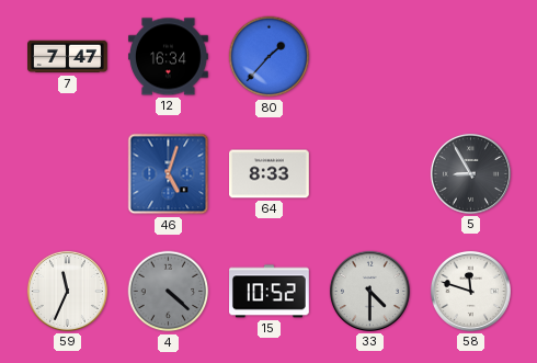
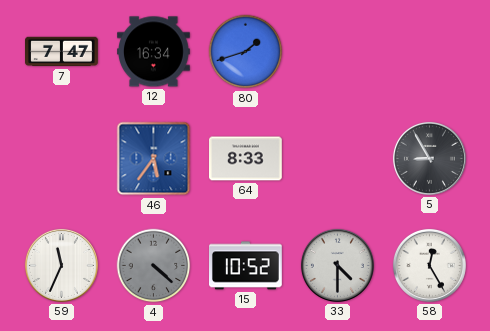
80: 1:37 -> 1:42
46: 5:03 -> 5:36
58: 11:48 -> 12:25
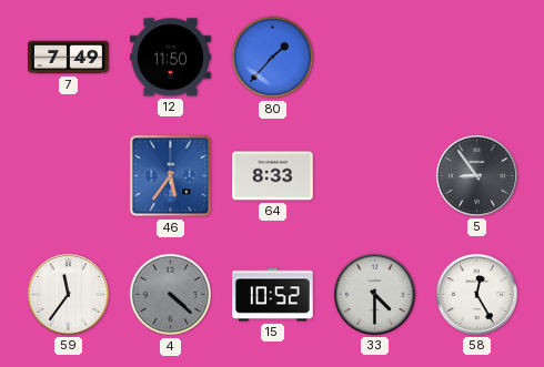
7: 7:47 -> 7:49
12: 16:34 -> 11:50
80: 1:42 -> 1:37
5: 8:55 -> 8:54
59: 11:34 -> 11:36
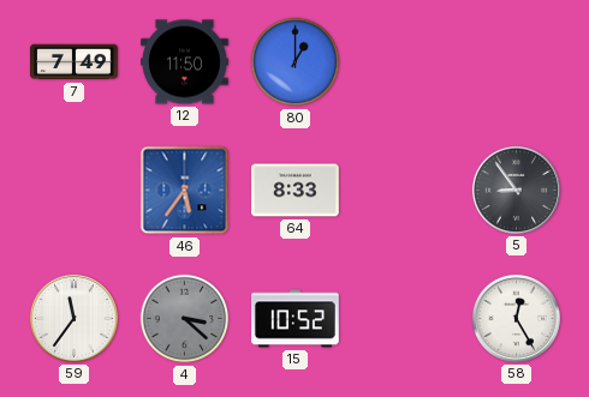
80: 1:37 -> 1:00
4: 4:22 -> 3:22
33: 4:30 -> none
